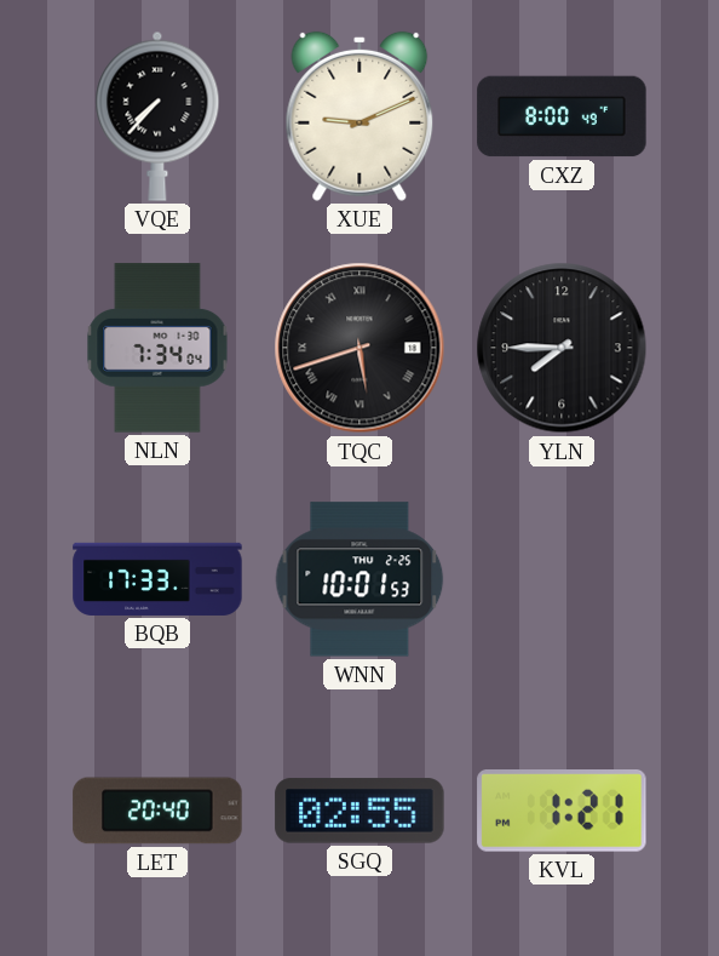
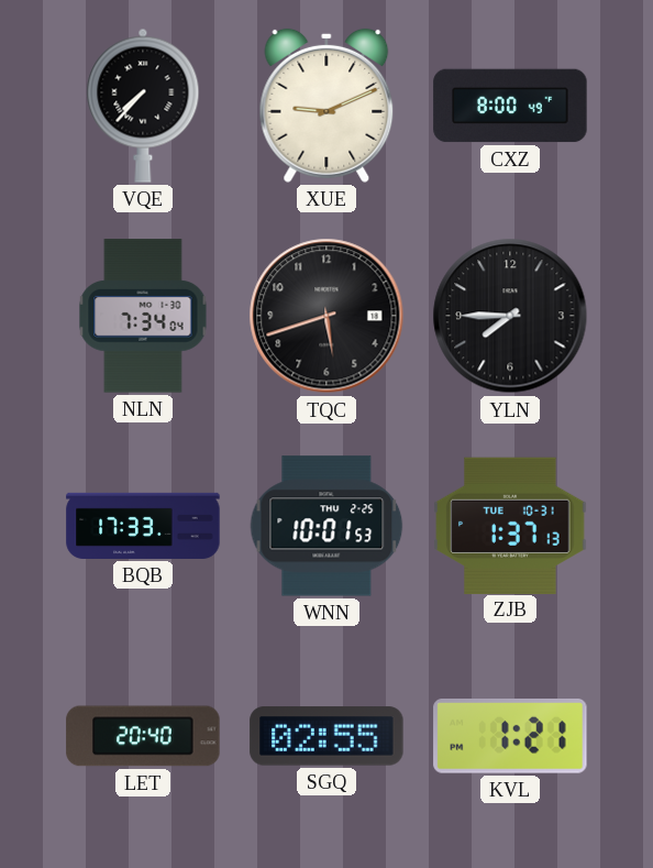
TQC numerals: Roman -> Arabic
ZJB: none -> 1:37
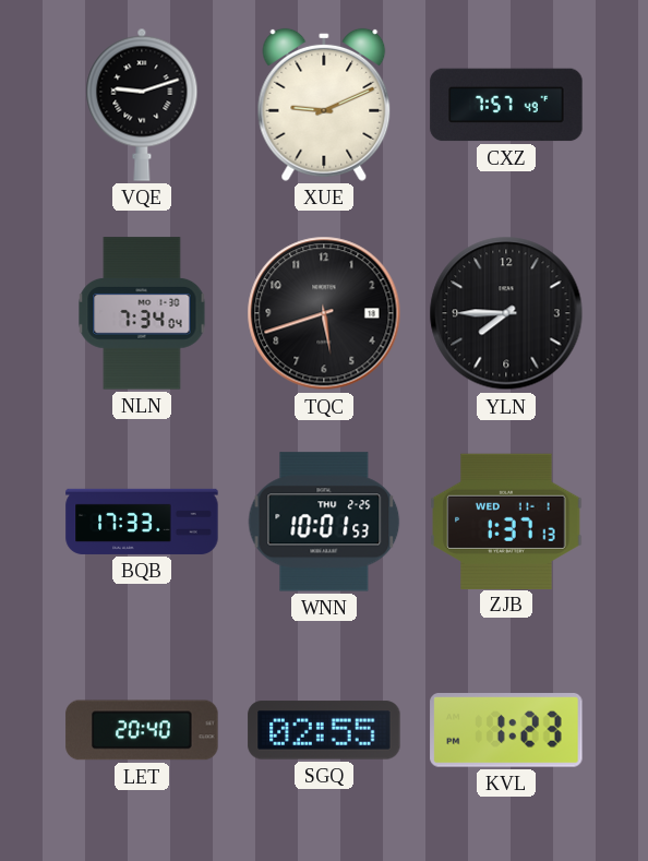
VQE: 7:37 -> 9:12
CXZ: 8:00 -> 7:57
ZJB date: TUE 10-31 -> WED 11-1
KVL: 1:21 -> 1:23
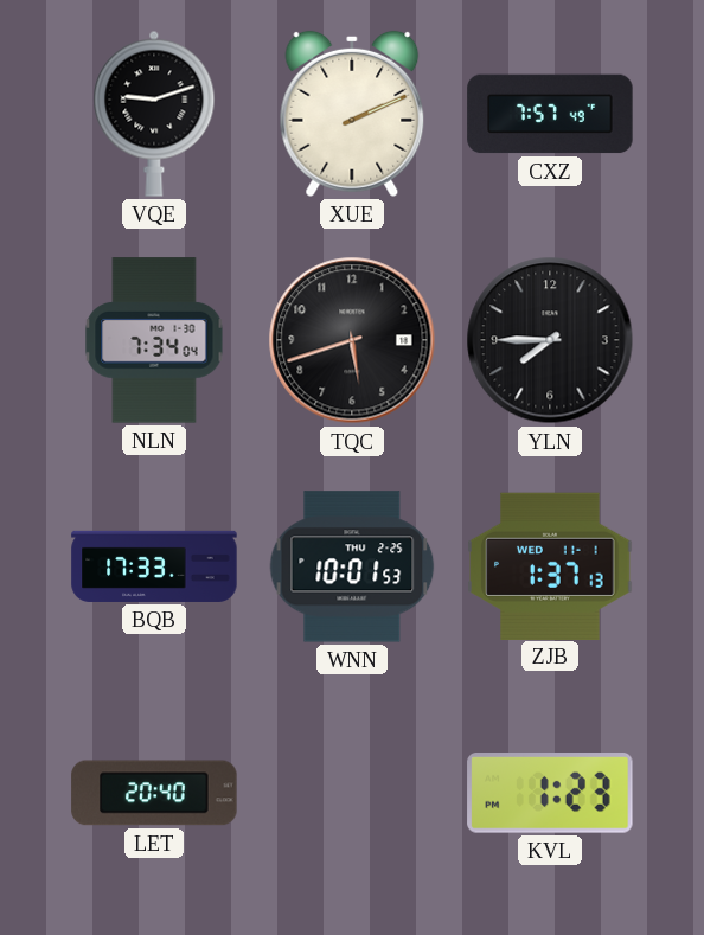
XUE: 9:11 -> 2:11
SGQ: 02:55 -> none
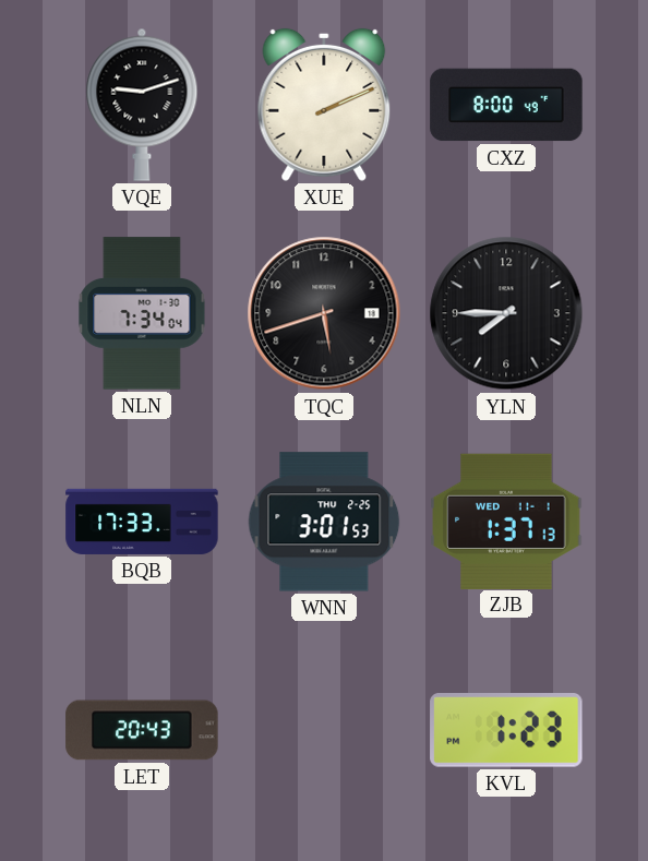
CXZ: 7:57 -> 8:00
WNN: 10:01 -> 3:01
LET: 20:40 -> 20:43
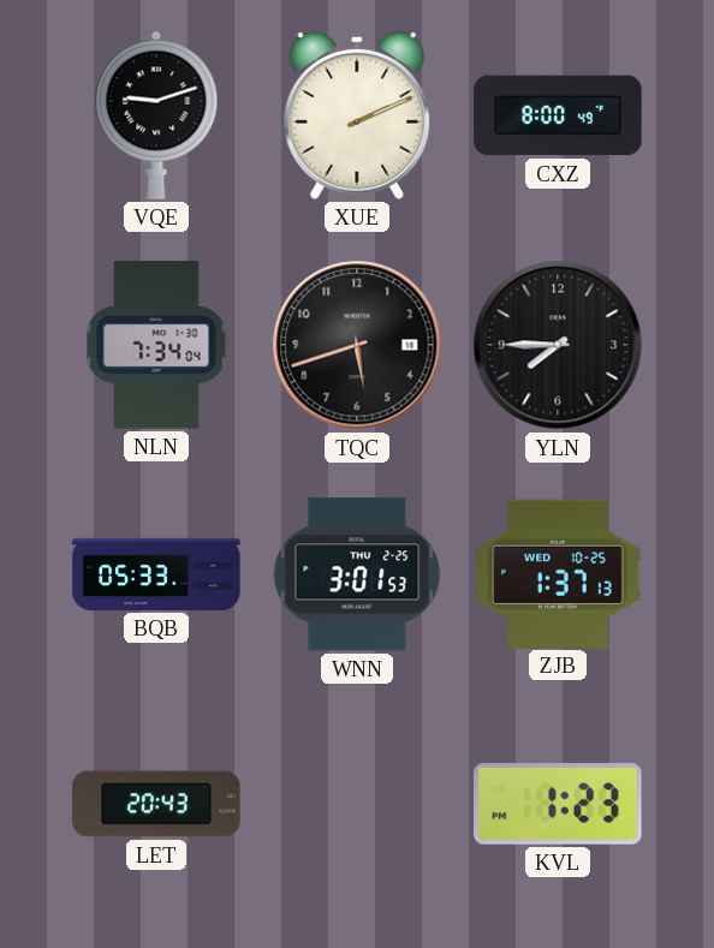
BQB: 17:33 -> 05:33
ZJB date: WED 11-1 -> WED 10-25
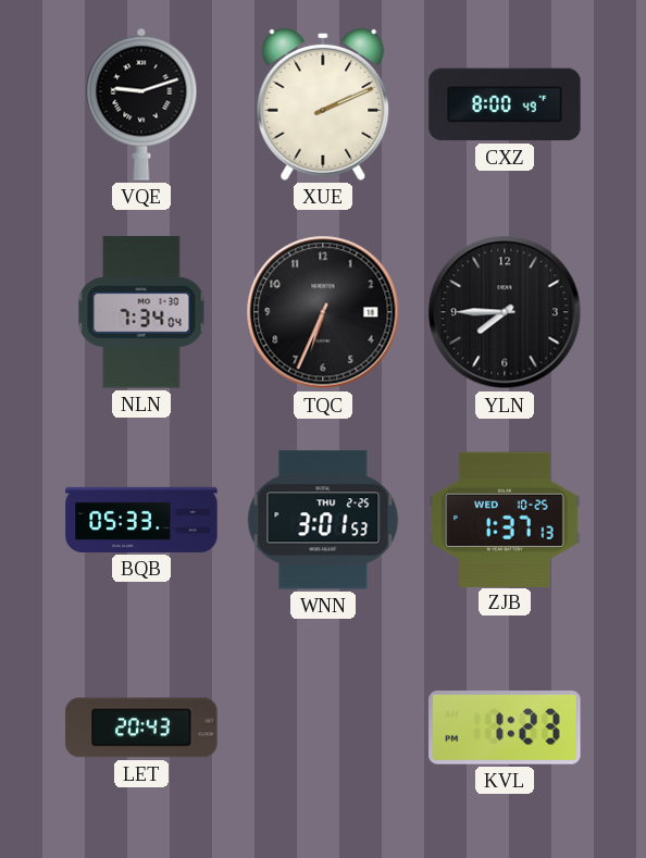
TQC: 5:42 -> 6:34
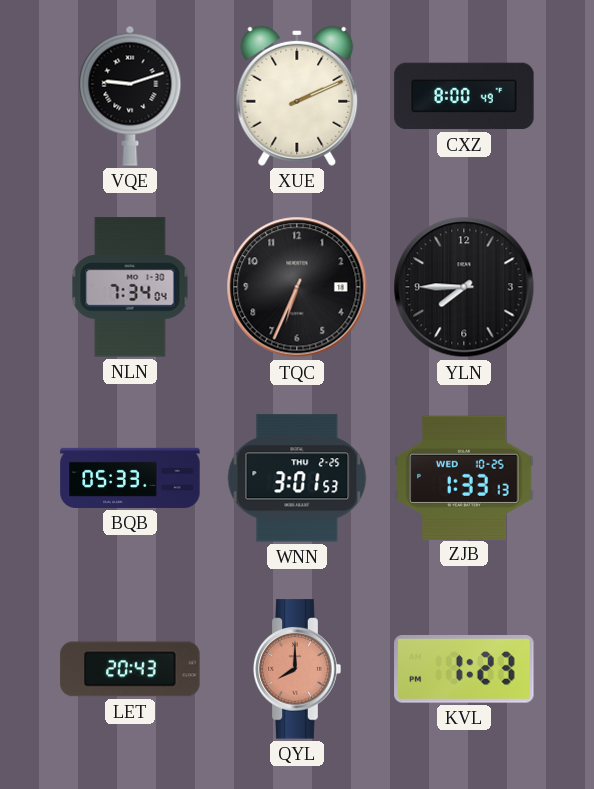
ZJB: 1:37 -> 1:33
QYL: none -> 8:00
